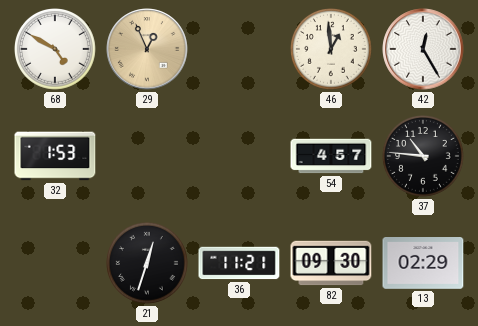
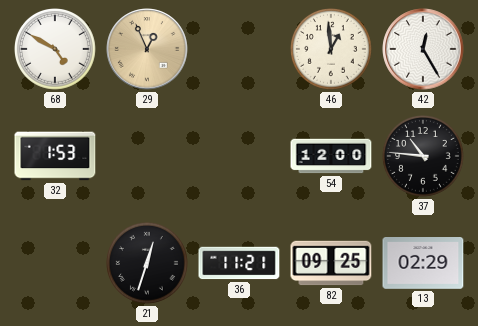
54: 4:57 -> 12:00
82: 09:30 -> 09:25
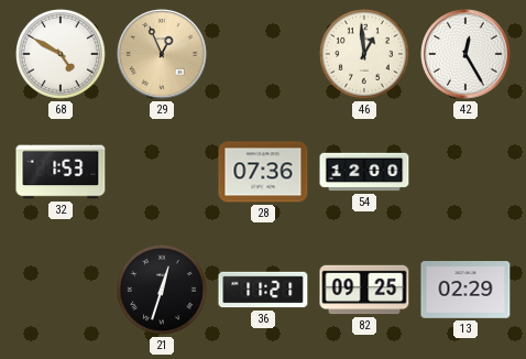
28: none -> 07:36
37: 10:46 -> none
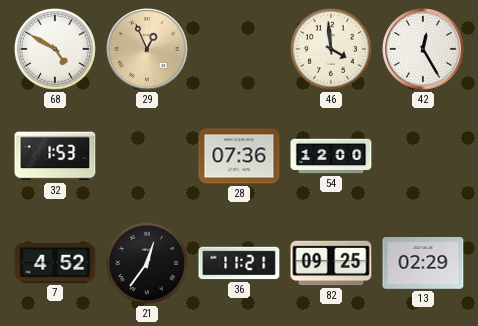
46: 12:59 -> 3:59
7: none -> 4:52
21: 12:33 -> 12:36
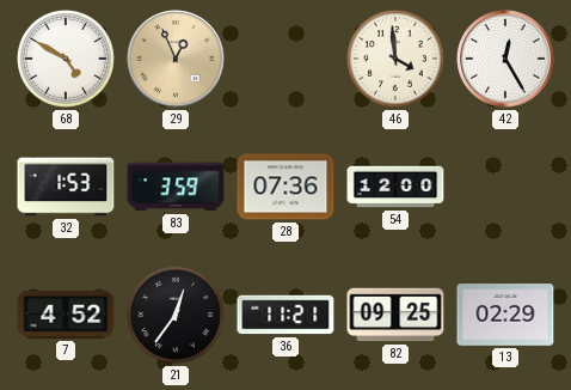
83: none -> 3:59
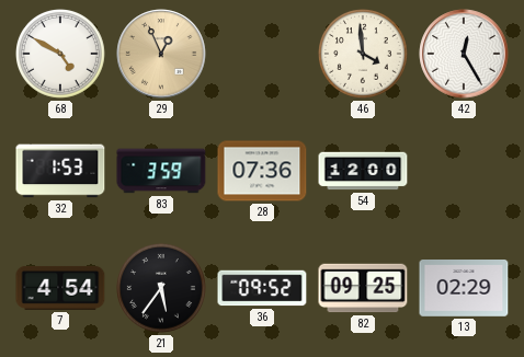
7: 4:52 -> 4:54
21: 12:36 -> 5:36
36: 11:21 -> 09:52
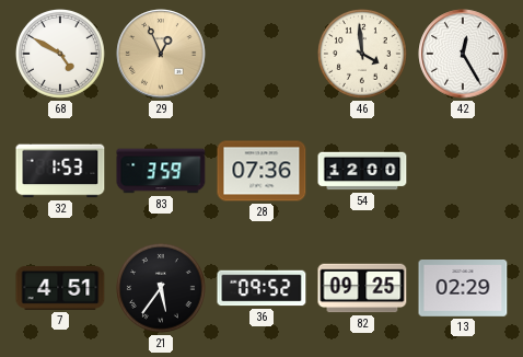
7: 4:54 -> 4:51
